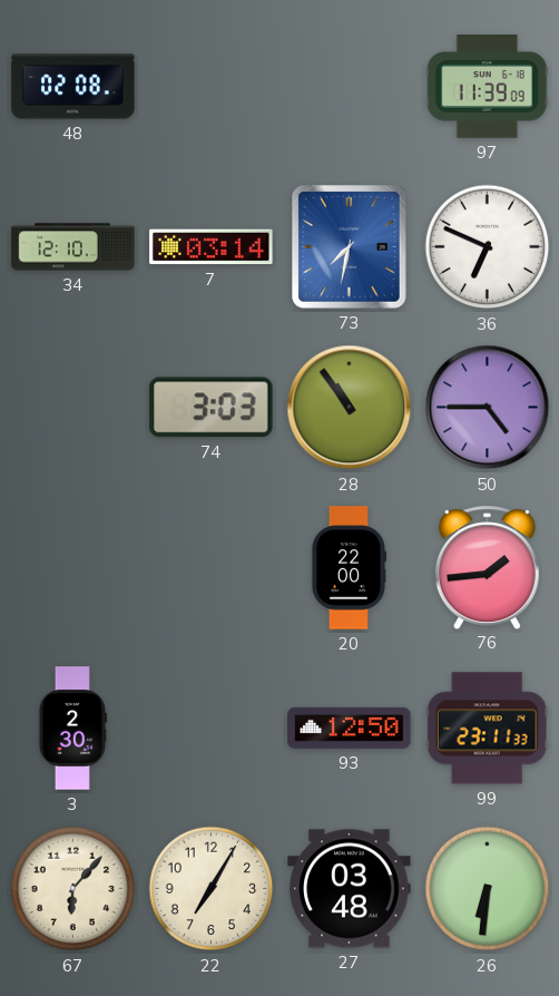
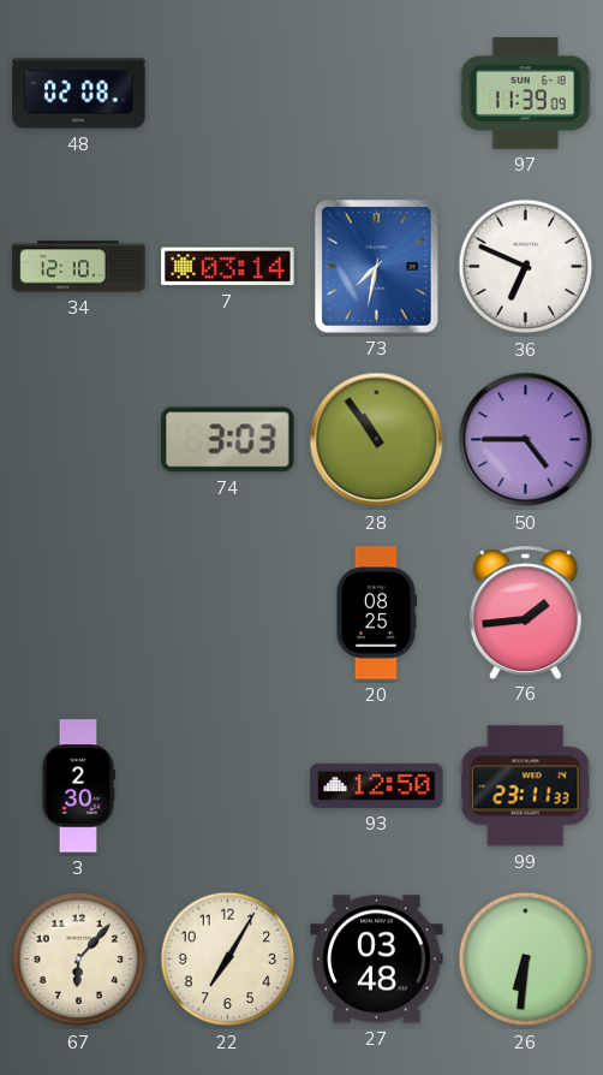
20: 22:00 -> 08:25
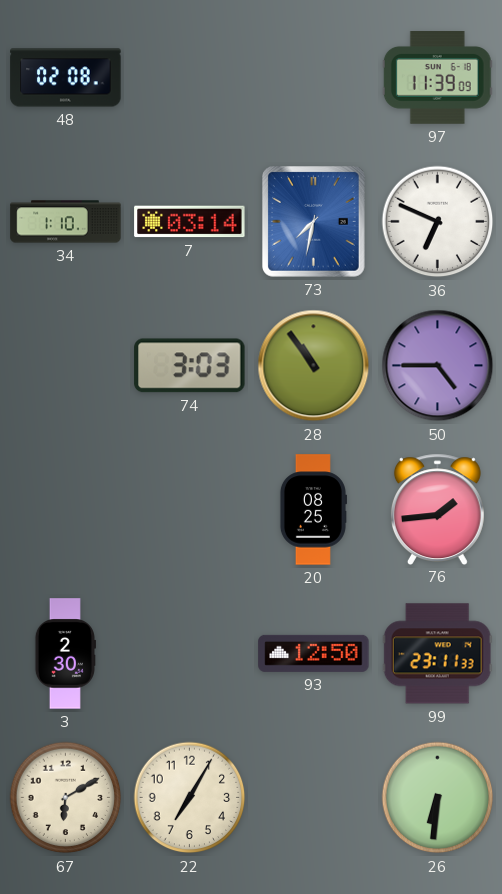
34: 12:10 -> 1:10
67: 6:07 -> 6:10
27: 03:48 -> none
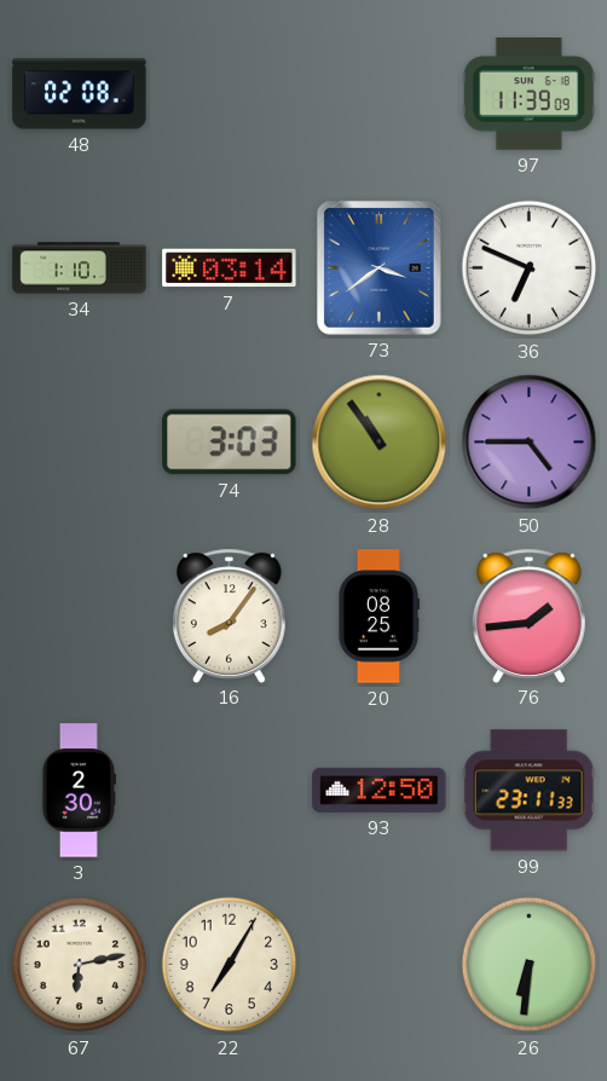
73: 7:32 -> 3:39
16: none -> 8:06
67: 6:10 -> 6:13
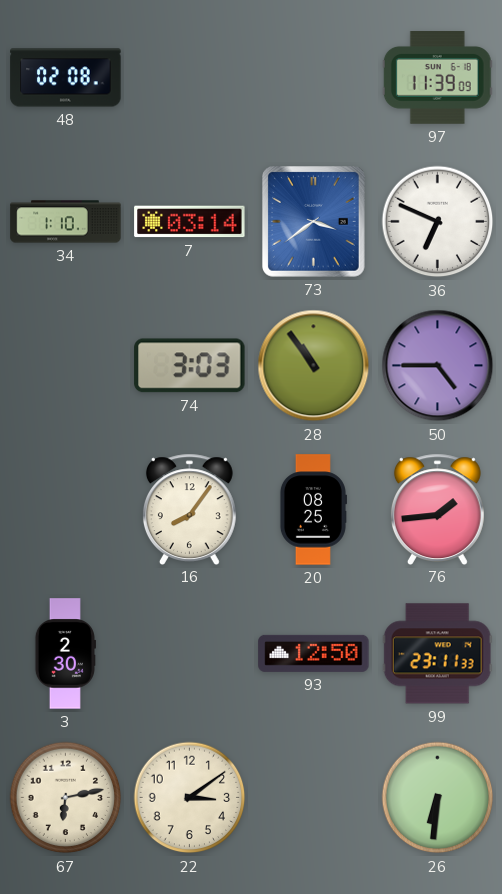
22: 7:05 -> 3:09
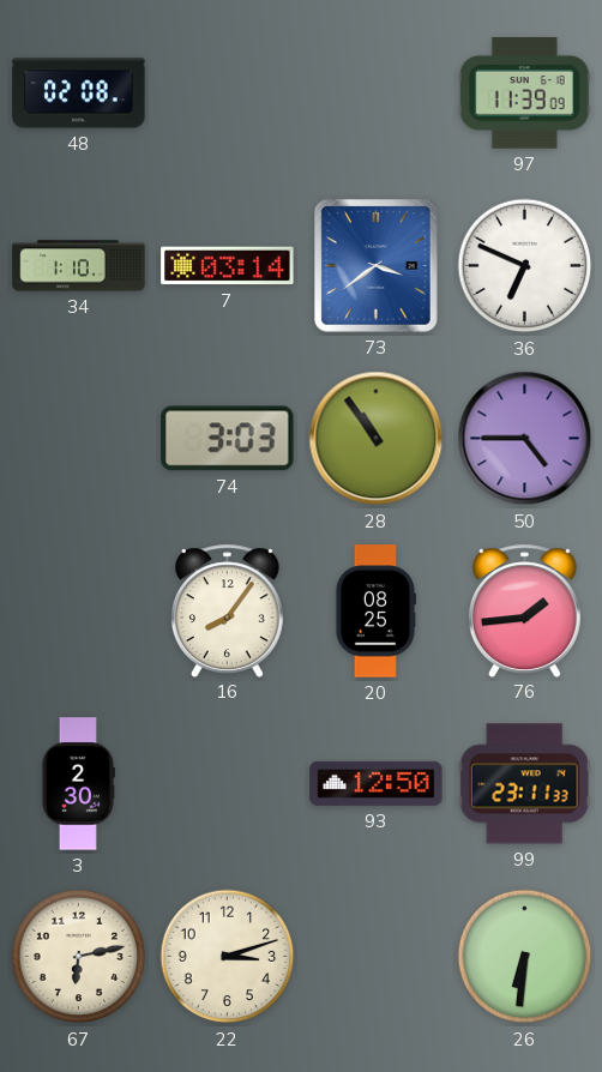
22: 3:09 -> 3:12
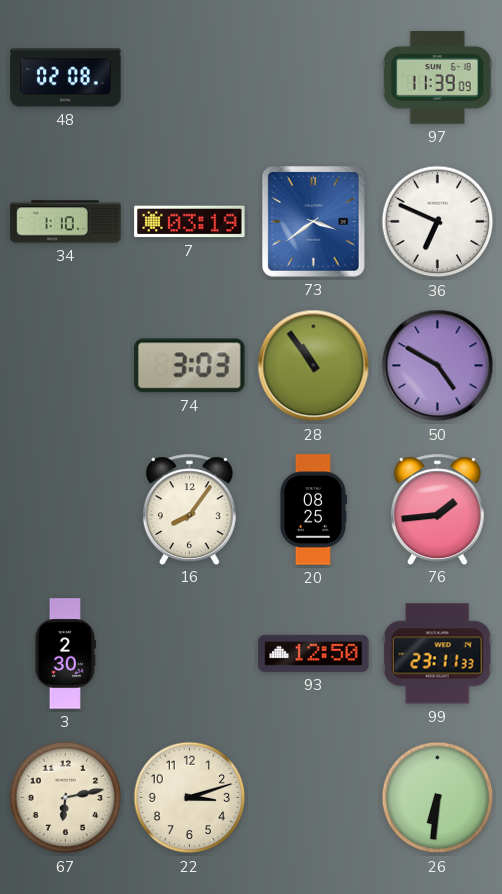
7: 03:14 -> 03:19
50: 4:45 -> 4:50
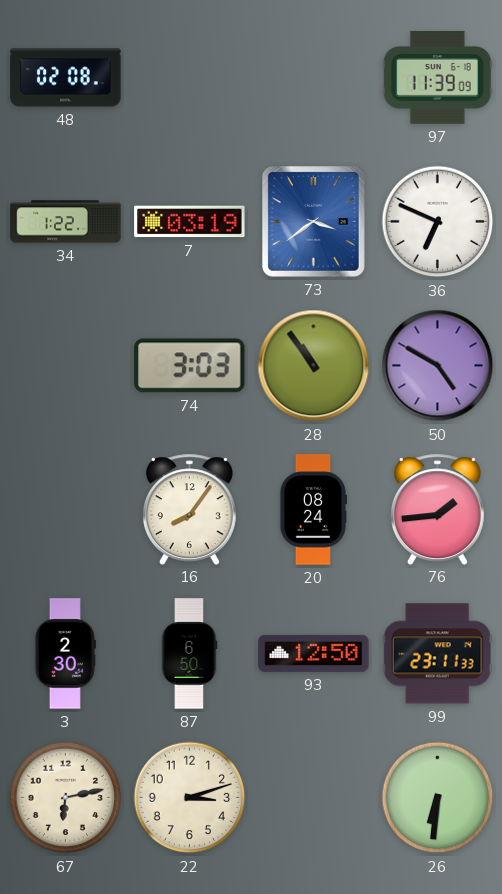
34: 1:10 -> 1:22
20: 08:25 -> 08:24
87: none -> 6:50
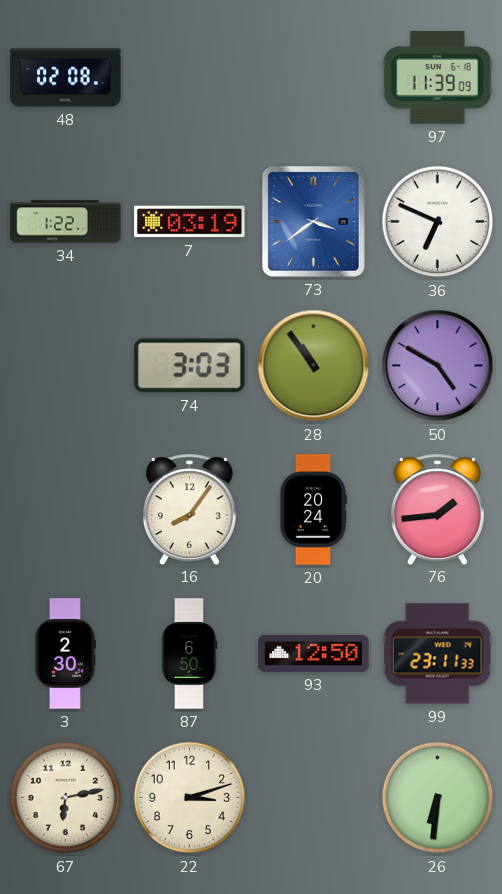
20: 08:24 -> 20:24
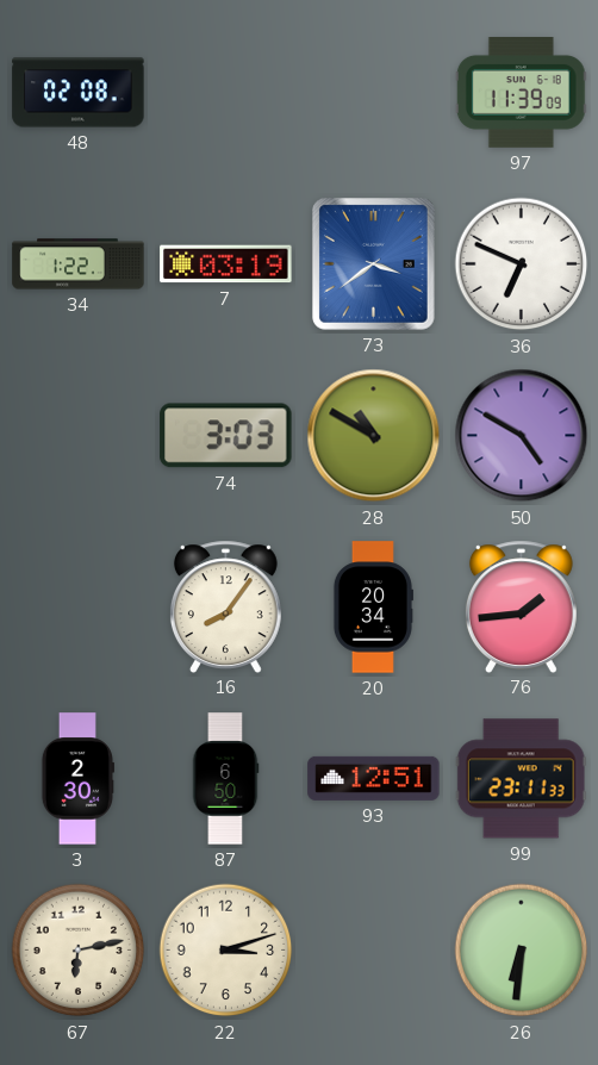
28: 10:54 -> 10:50
20: 20:24 -> 20:34
93: 12:50 -> 12:51
